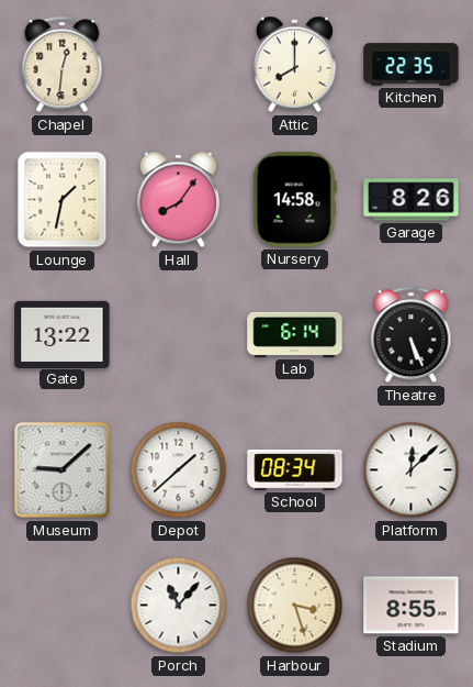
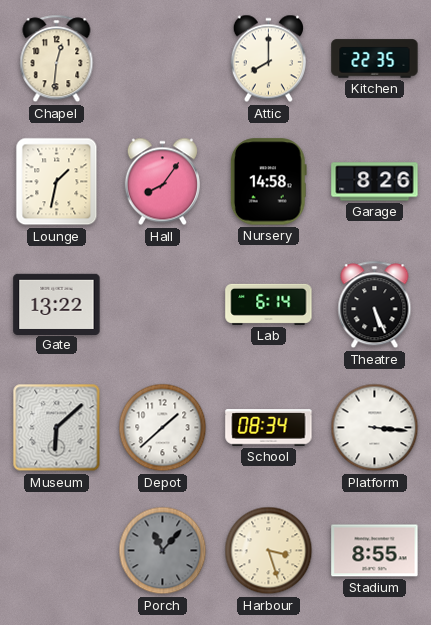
Museum: 9:08 -> 6:08
Platform: 12:08 -> 3:16
Porch dial: white -> grey
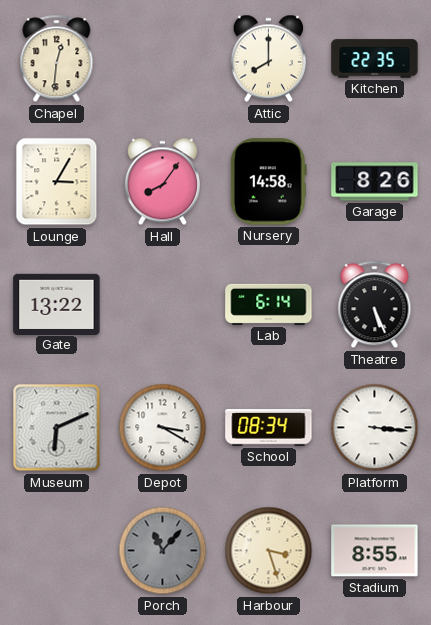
Lounge: 1:32 -> 3:05
Museum: 6:08 -> 6:11
Depot: 1:38 -> 3:20
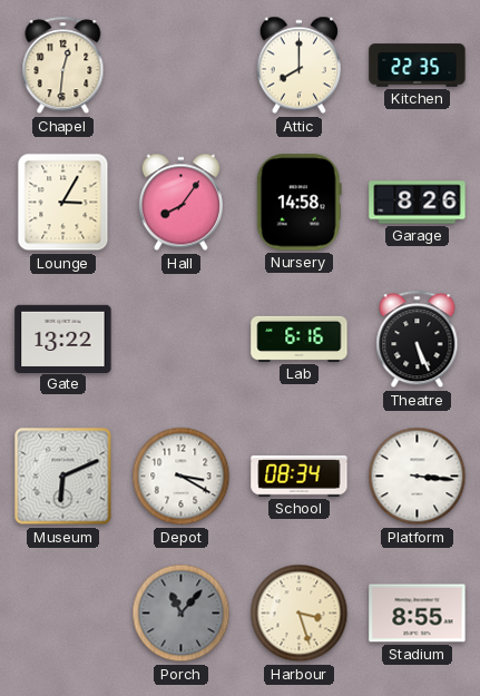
Lab: 6:14 -> 6:16
